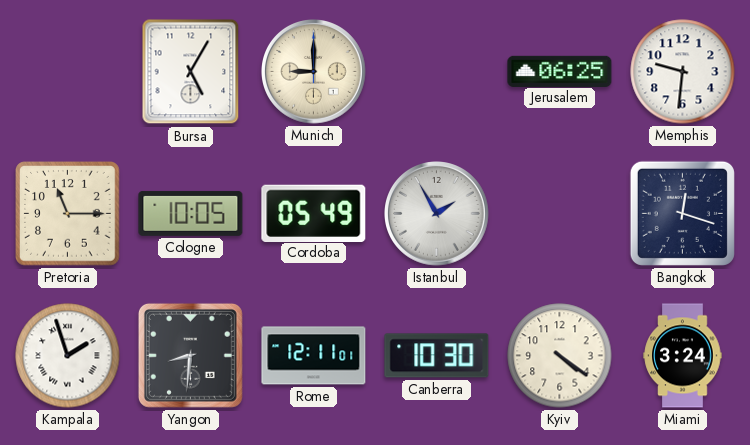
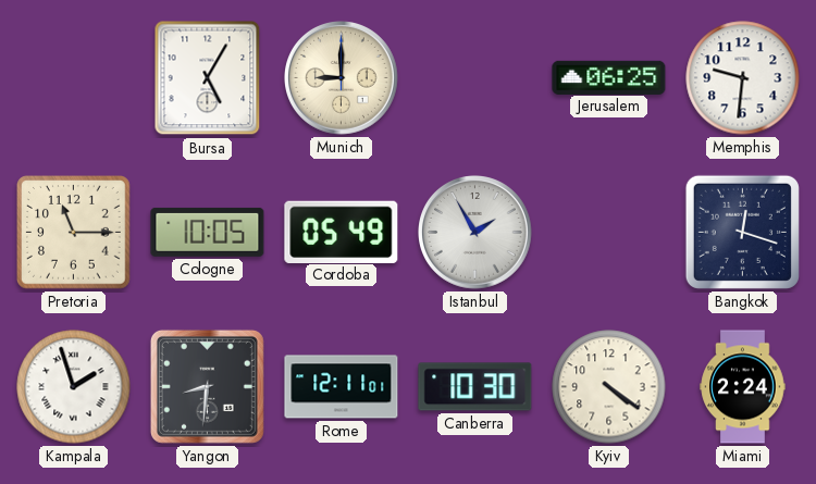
Miami: 3:24 -> 2:24
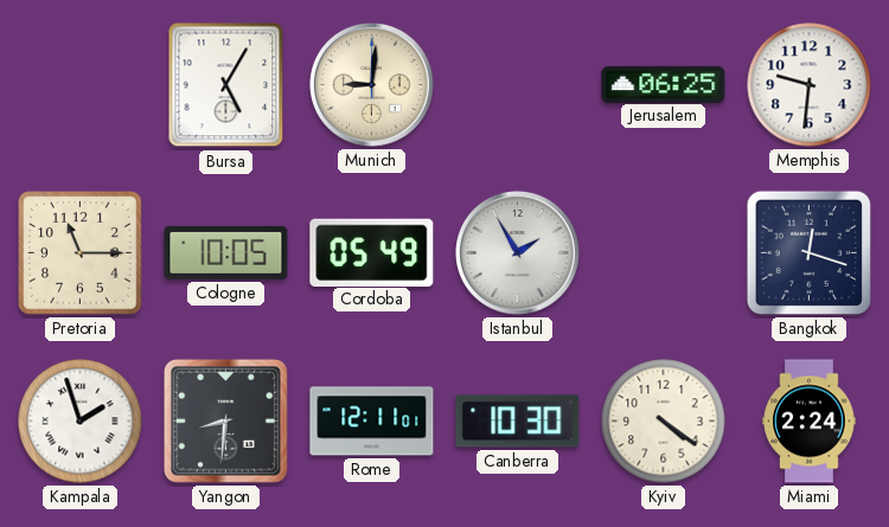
Munich: 9:00 -> 9:01
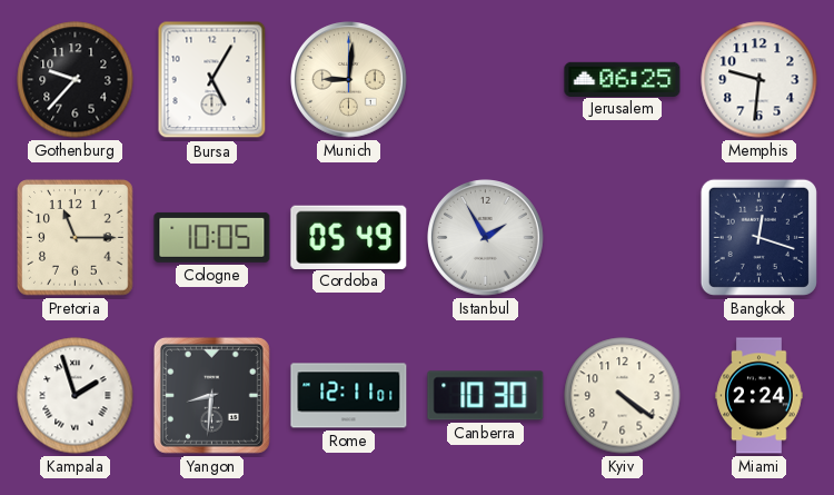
Gothenburg: none -> 9:37
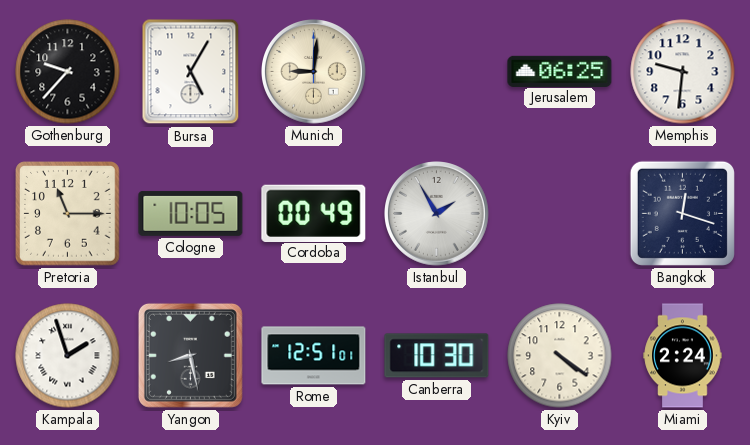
Cordoba: 05:49 -> 00:49
Yangon: 8:31 -> 8:28
Rome: 12:11 -> 12:51
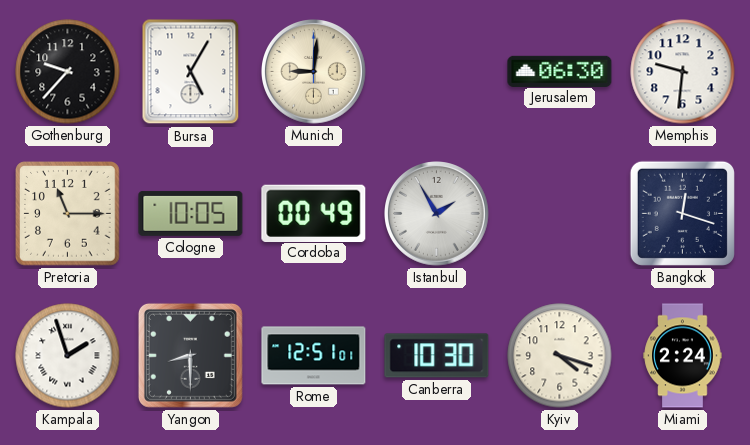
Jerusalem: 06:25 -> 06:30
Yangon: 8:28 -> 8:30
Kyiv: 4:21 -> 4:18
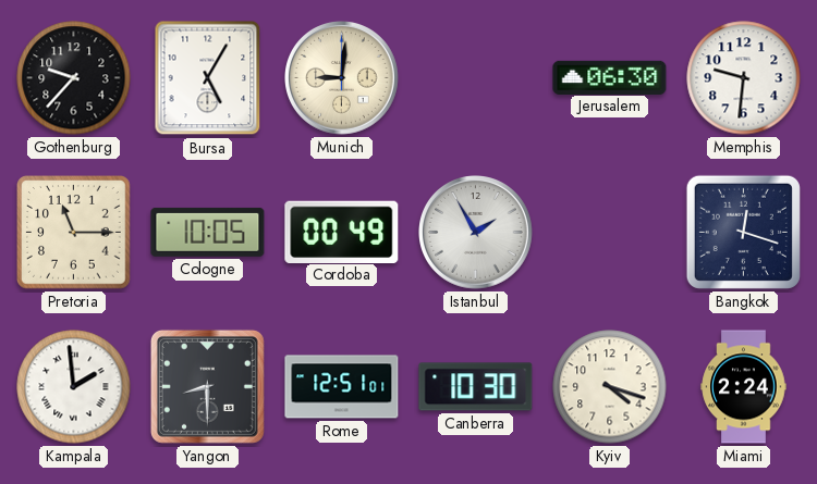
Kampala: 1:57 -> 1:59
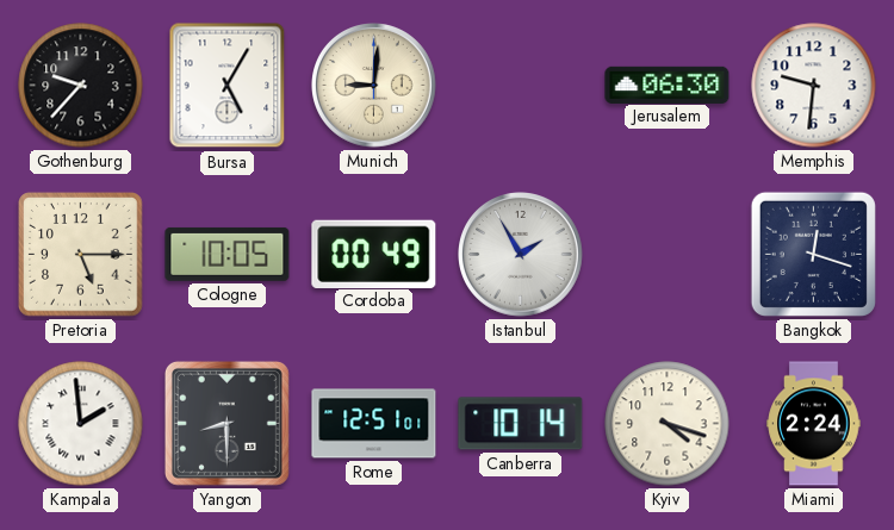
Pretoria: 11:15 -> 5:15
Canberra: 10:30 -> 10:14
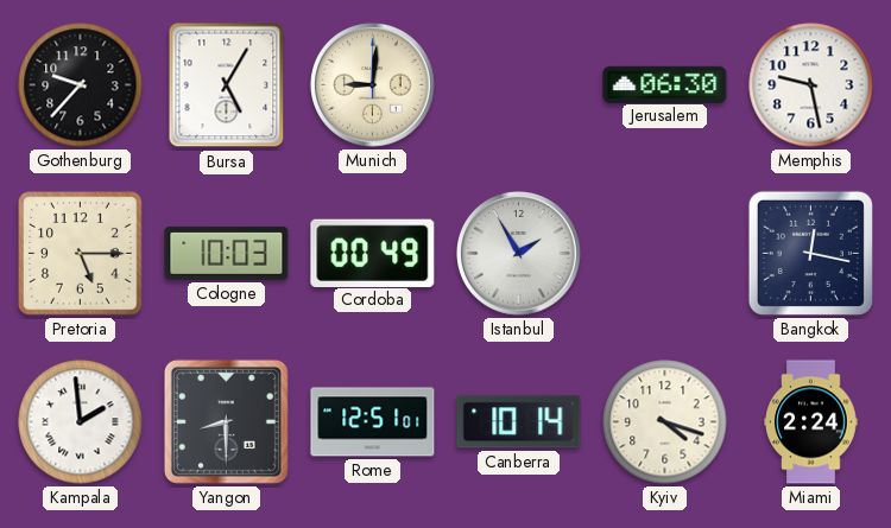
Memphis: 9:31 -> 9:28
Cologne: 10:05 -> 10:03
Bangkok: 12:18 -> 12:17
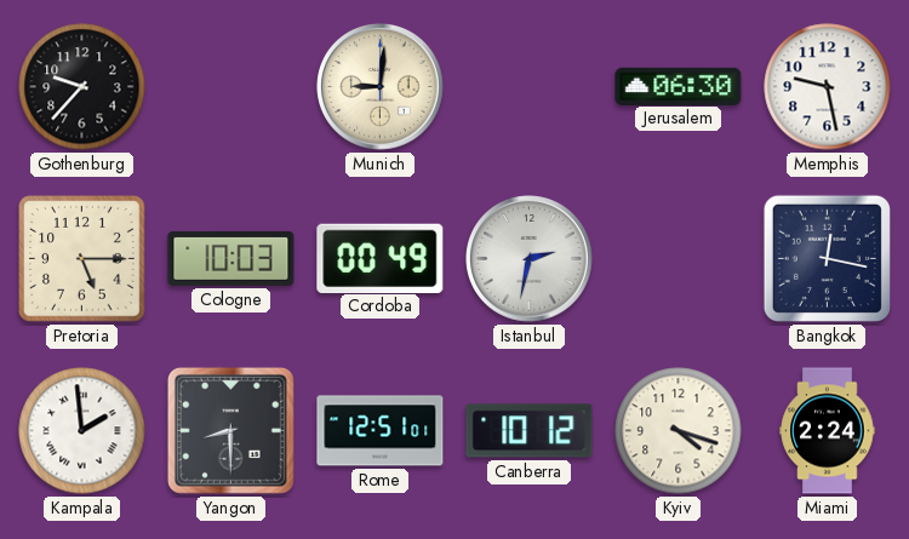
Bursa: 5:05 -> none
Istanbul: 1:55 -> 2:32
Canberra: 10:14 -> 10:12
